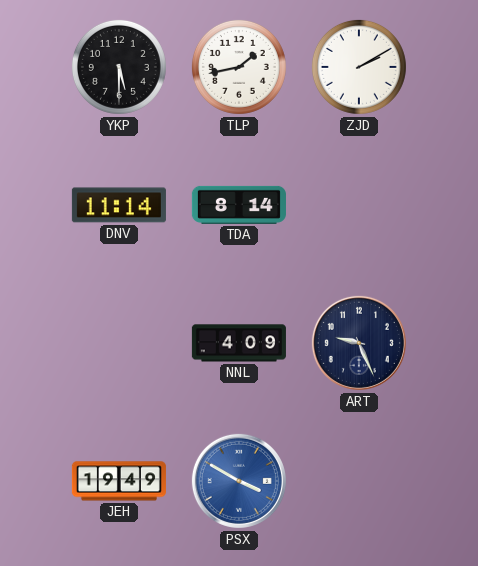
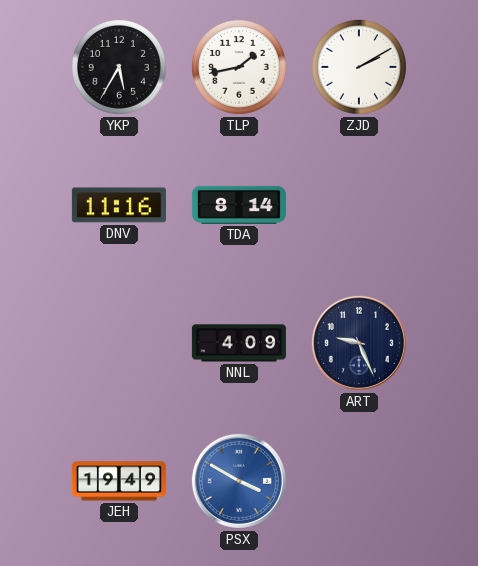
YKP: 5:30 -> 5:35
DNV: 11:14 -> 11:16
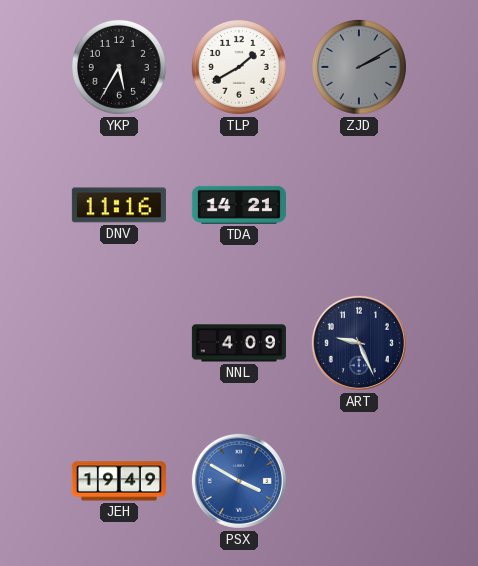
TLP: 1:43 -> 1:40
ZJD dial: white -> grey
TDA: 8:14 -> 14:21
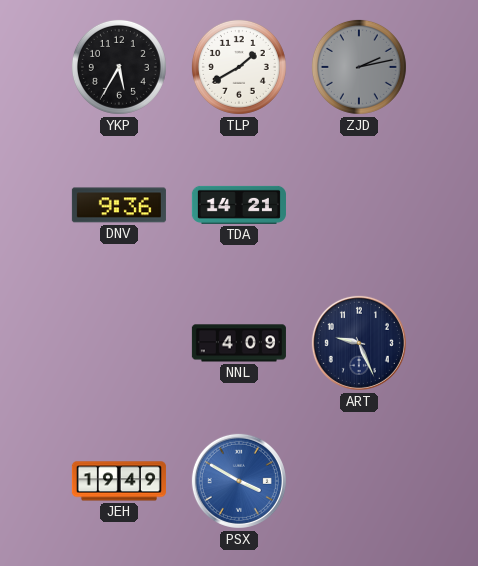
ZJD: 2:10 -> 2:13
DNV: 11:16 -> 9:36
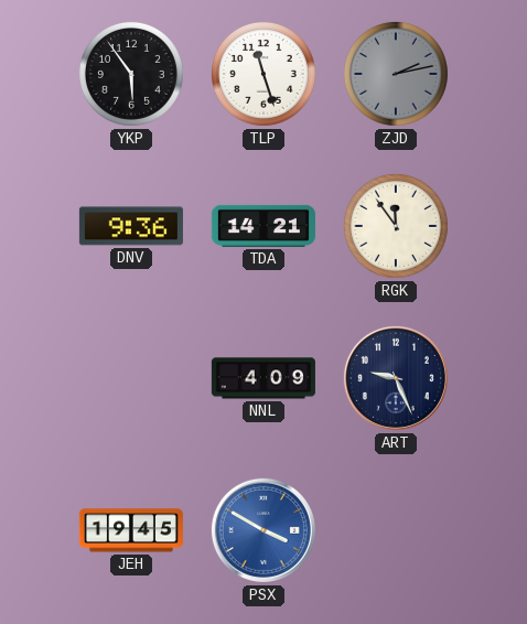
YKP: 5:35 -> 5:54
TLP: 1:40 -> 11:27
RGK: none -> 11:54
JEH: 19:49 -> 19:45
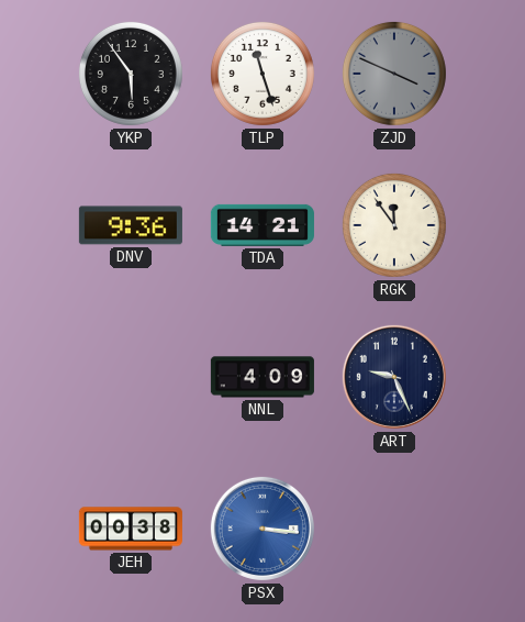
ZJD: 2:13 -> 3:49
JEH: 19:45 -> 00:38
PSX: 3:50 -> 3:16
